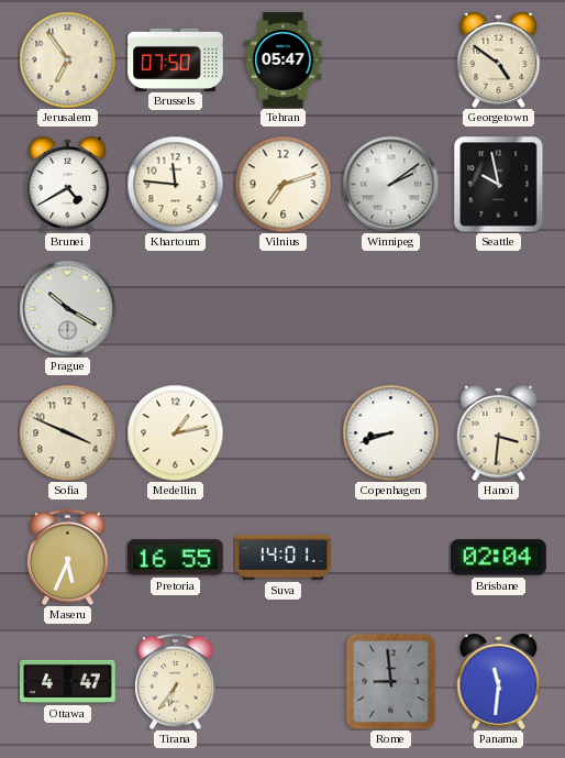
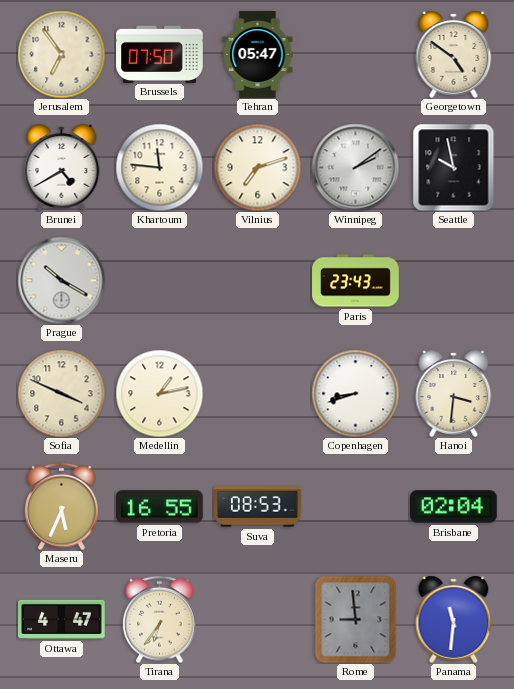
Paris: none -> 23:43
Suva: 14:01 -> 08:53
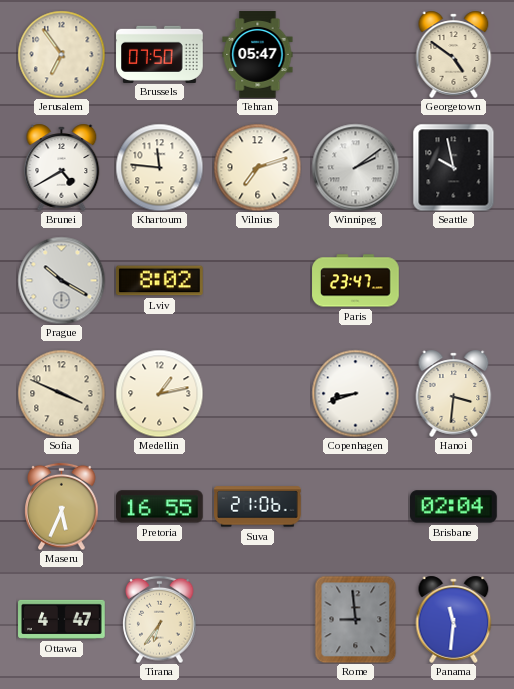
Lviv: none -> 8:02
Paris: 23:43 -> 23:47
Suva: 08:53 -> 21:06
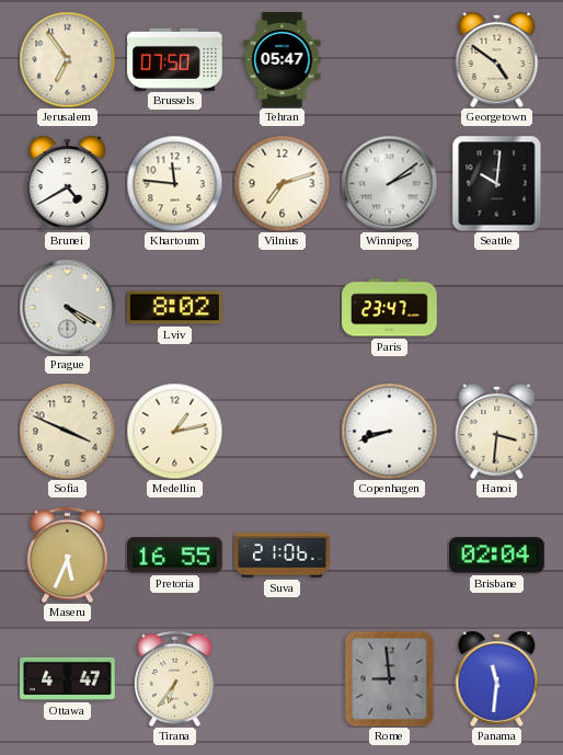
Seattle: 9:58 -> 10:01
Prague: 10:20 -> 4:20
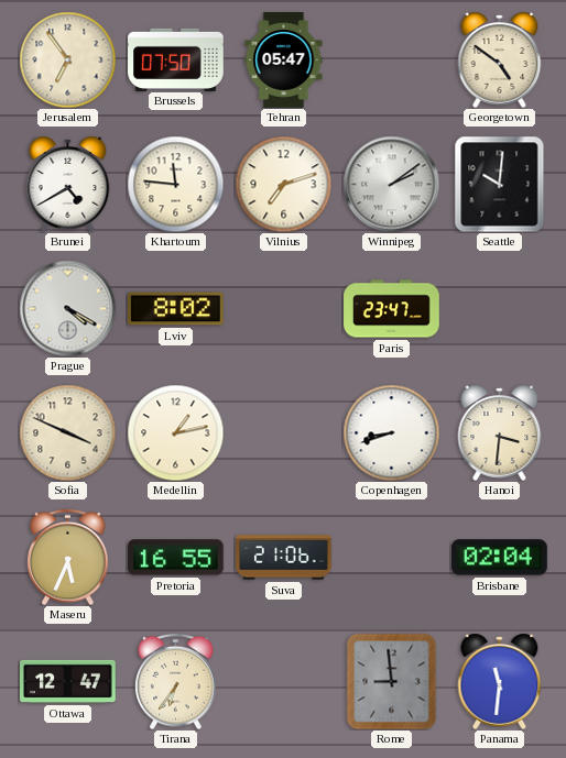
Ottawa: 4:47 -> 12:47
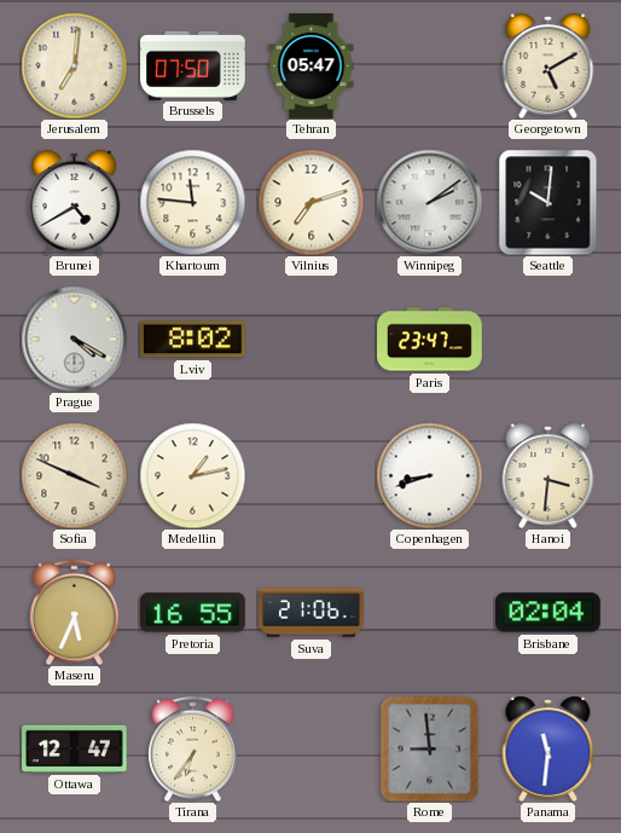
Jerusalem: 6:54 -> 7:01
Georgetown: 4:51 -> 5:10
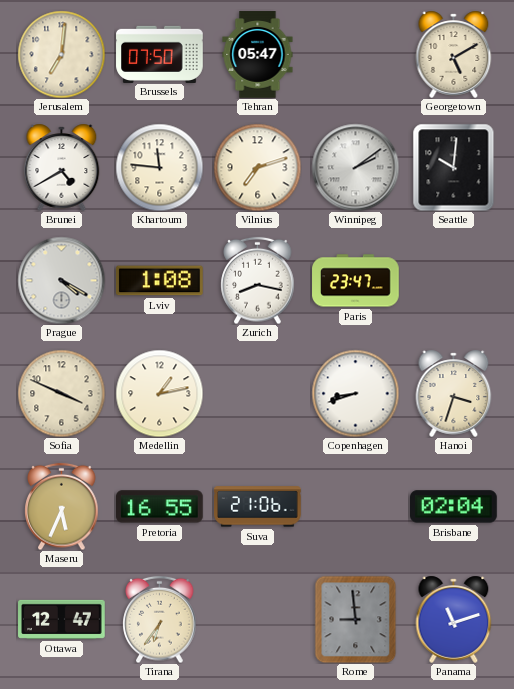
Lviv: 8:02 -> 1:08
Zurich: none -> 8:17
Hanoi: 3:31 -> 3:33
Panama: 11:31 -> 11:12
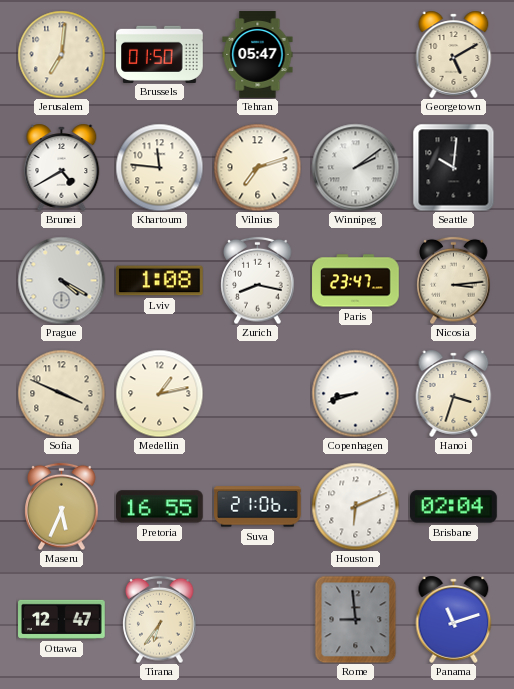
Brussels: 07:50 -> 01:50
Nicosia: none -> 3:14
Houston: none -> 6:11
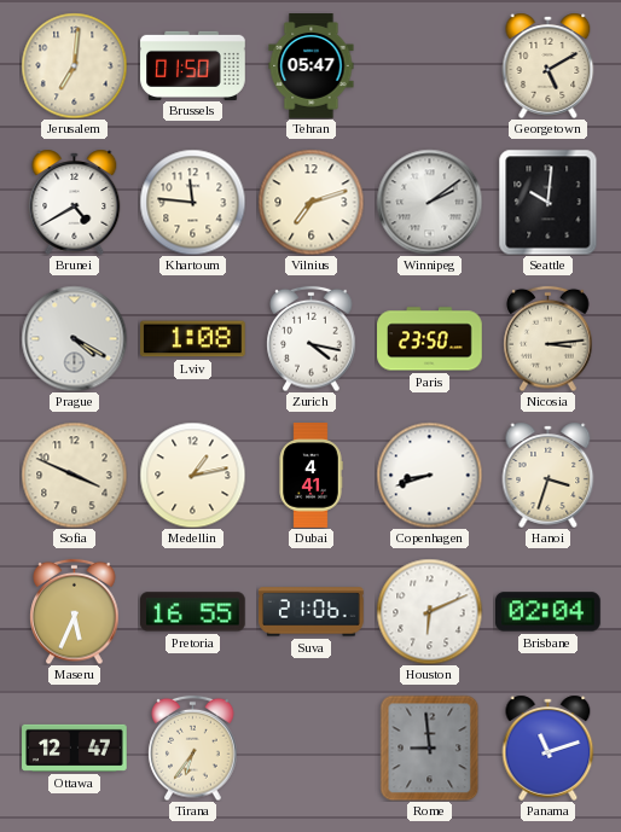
Zurich: 8:17 -> 4:17
Paris: 23:47 -> 23:50
Dubai: none -> 4:41
